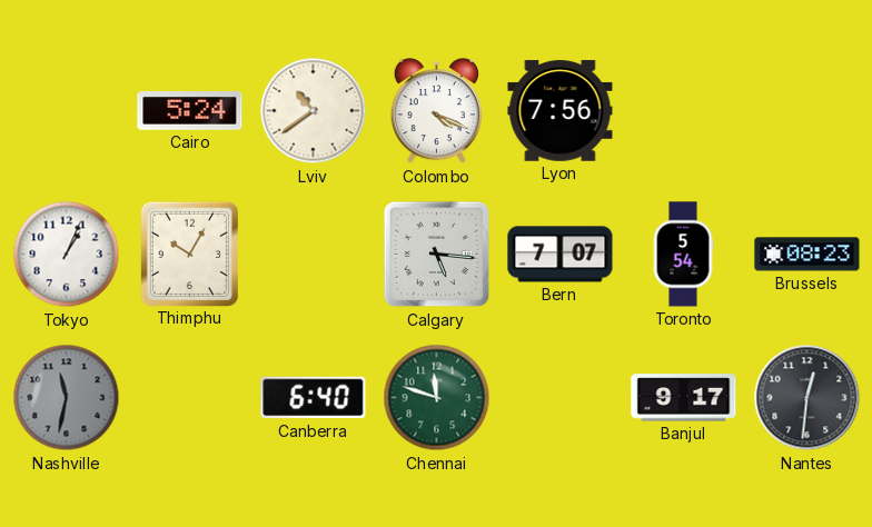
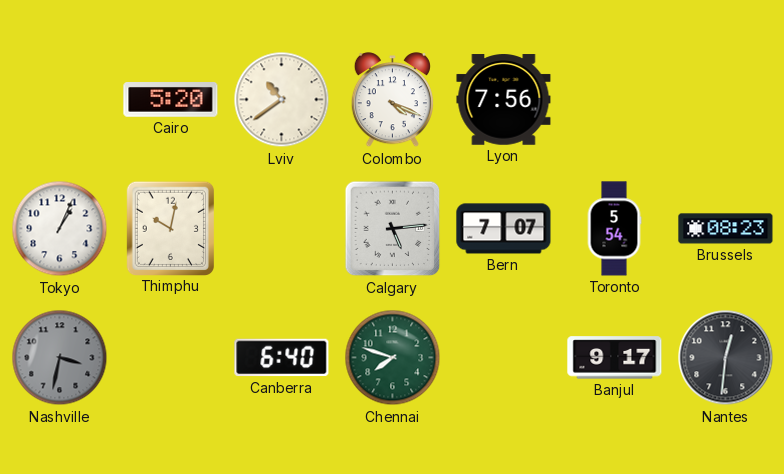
Cairo: 5:24 -> 5:20
Thimphu: 10:05 -> 10:02
Calgary: 5:16 -> 5:14
Nashville: 11:32 -> 3:32
Chennai: 11:48 -> 7:48
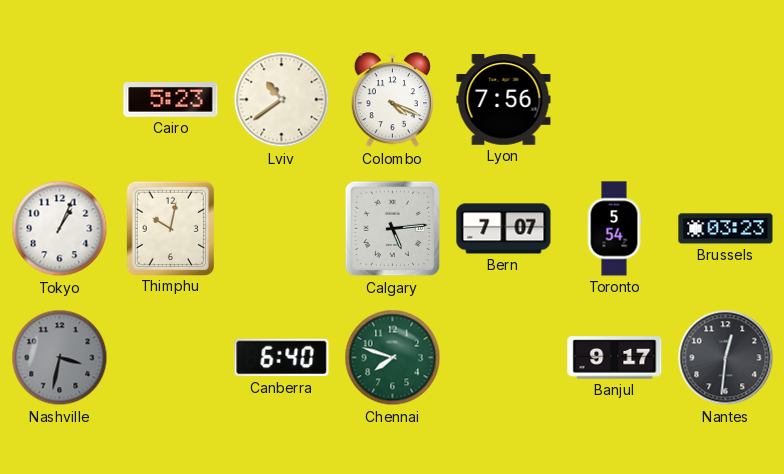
Cairo: 5:20 -> 5:23
Brussels: 08:23 -> 03:23
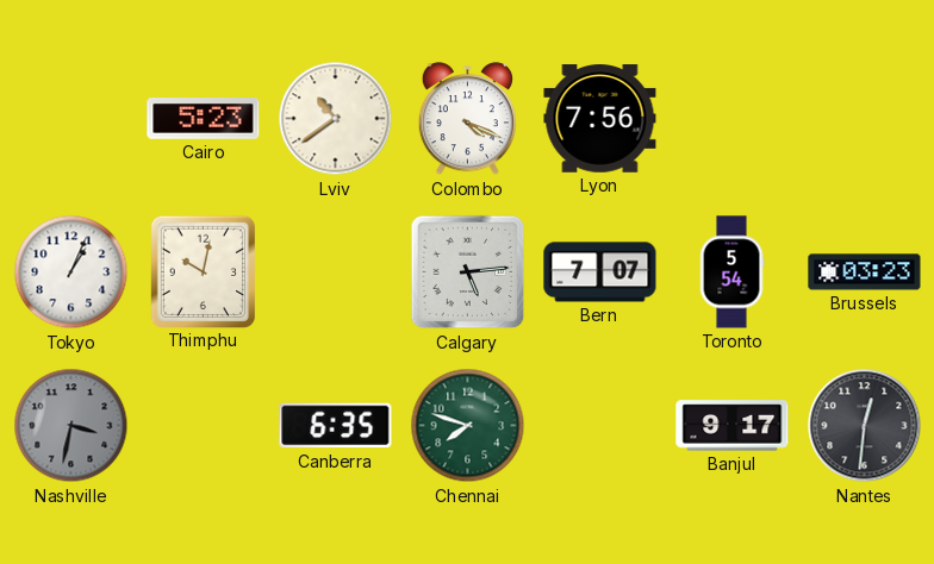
Canberra: 6:40 -> 6:35
